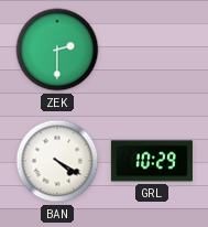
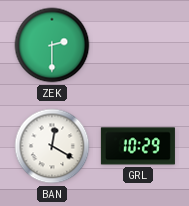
BAN: 4:20 -> 12:20
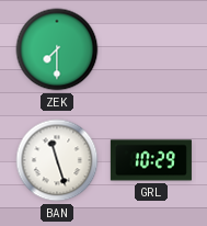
ZEK: 2:30 -> 7:30
BAN: 12:20 -> 11:27
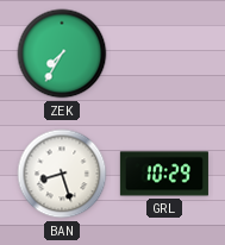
ZEK: 7:30 -> 7:35
BAN: 11:27 -> 8:27
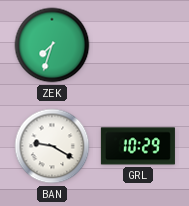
ZEK: 7:35 -> 7:33
BAN: 8:27 -> 9:20
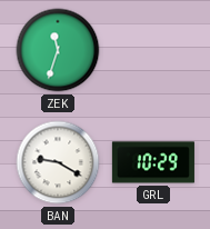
ZEK: 7:33 -> 11:33
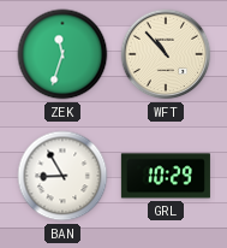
WFT: none -> 10:53
BAN: 9:20 -> 8:55
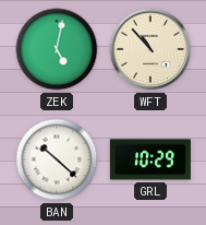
ZEK: 11:33 -> 5:02
BAN: 8:55 -> 10:22
